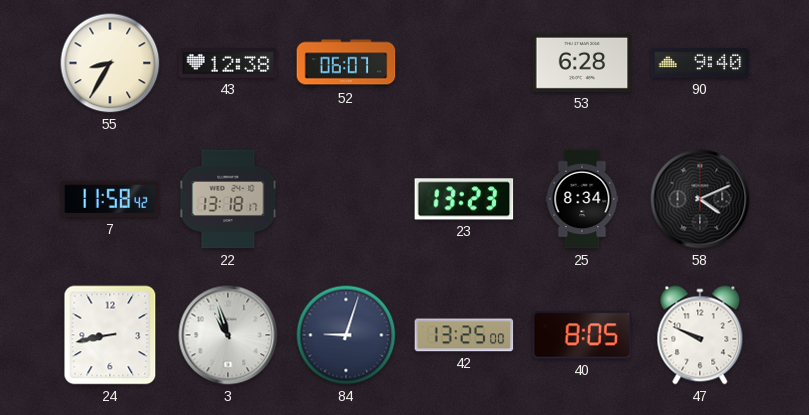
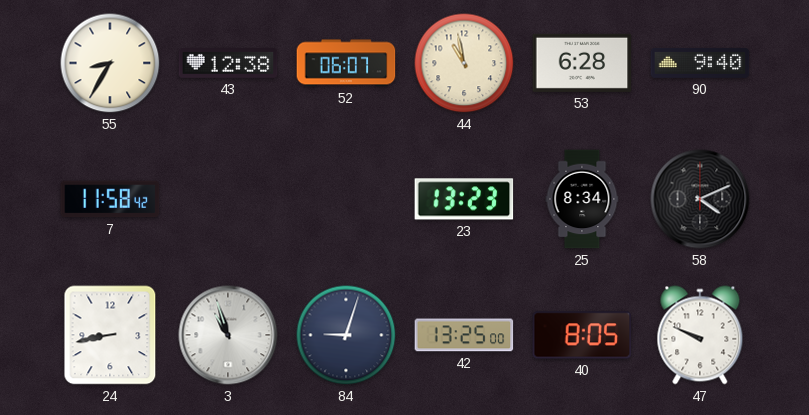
44: none -> 10:58
22: 13:18 -> none
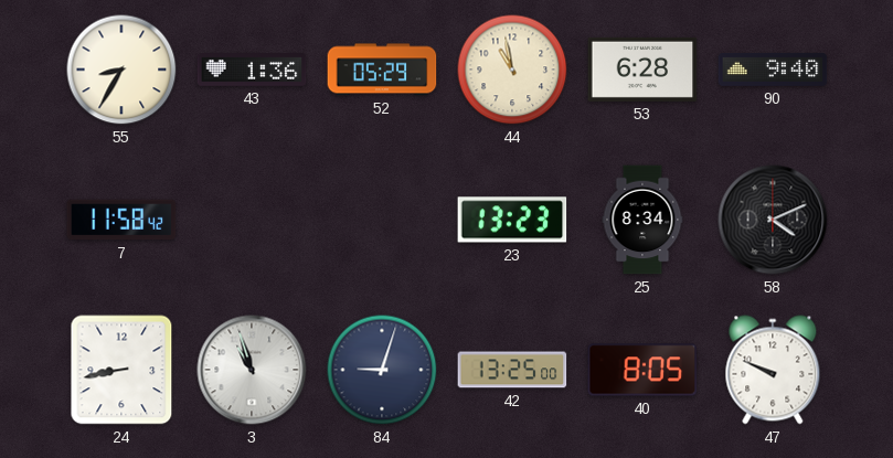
43: 12:38 -> 1:36
52: 06:07 -> 05:29
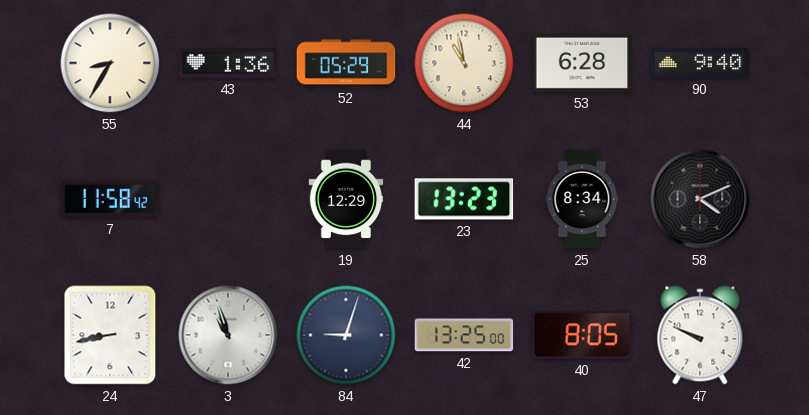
19: none -> 12:29
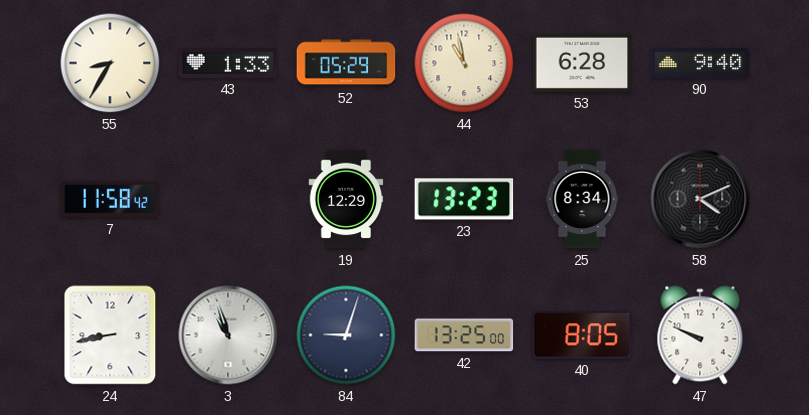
43: 1:36 -> 1:33
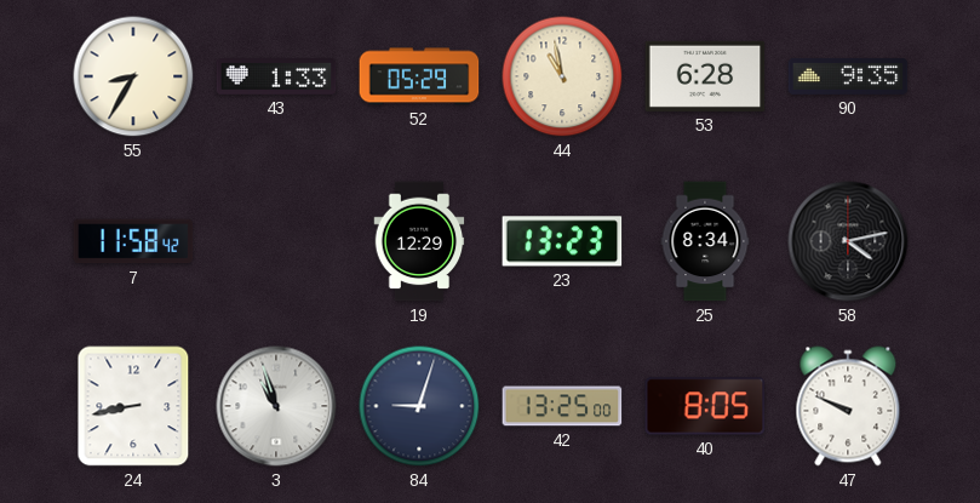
90: 9:40 -> 9:35
58: 4:11 -> 4:13
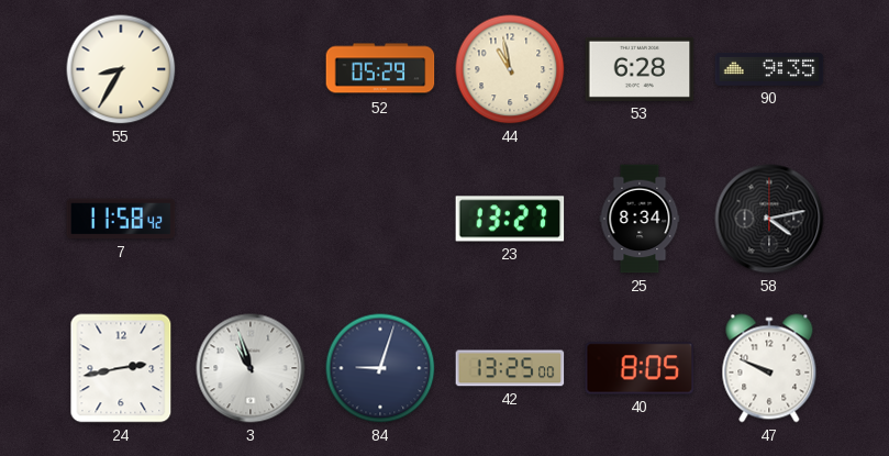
43: 1:33 -> none
19: 12:29 -> none
23: 13:23 -> 13:27
24: 8:43 -> 2:43
